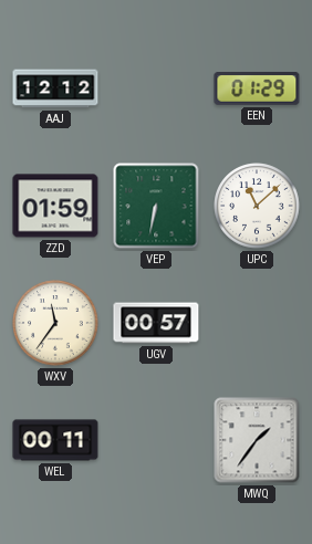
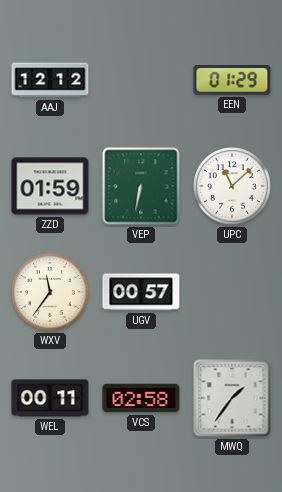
VCS: none -> 02:58
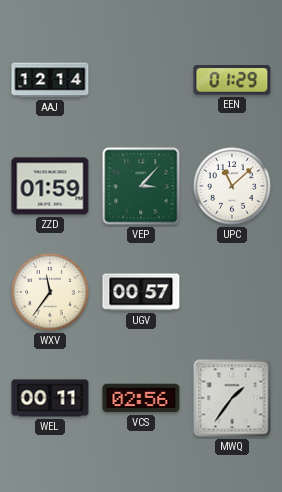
AAJ: 12:12 -> 12:14
VEP: 6:32 -> 3:07
VCS: 02:58 -> 02:56
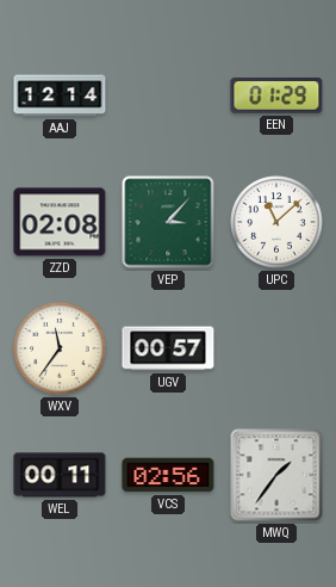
ZZD: 01:59 -> 02:08
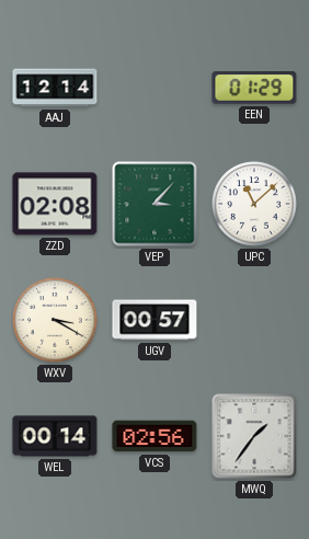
WXV: 11:36 -> 3:20
WEL: 00:11 -> 00:14
